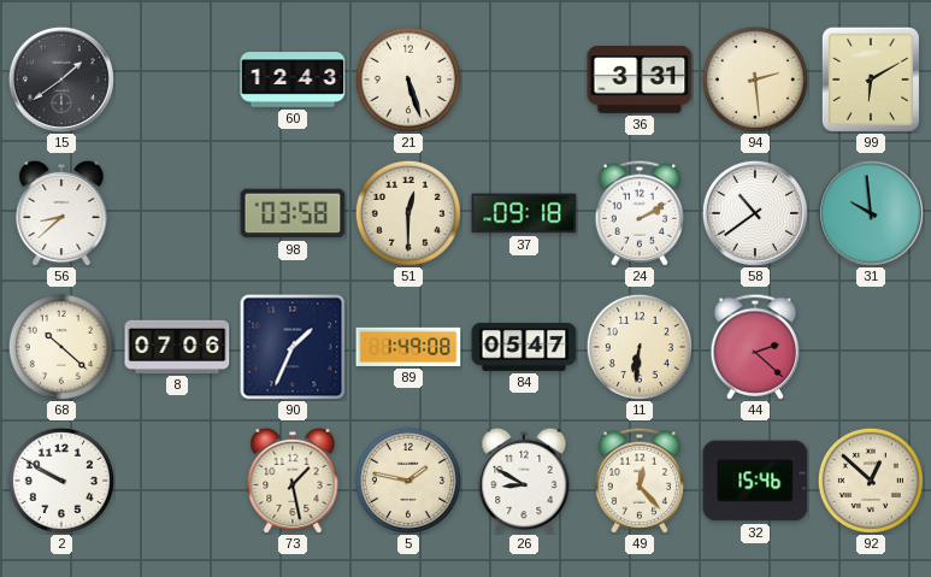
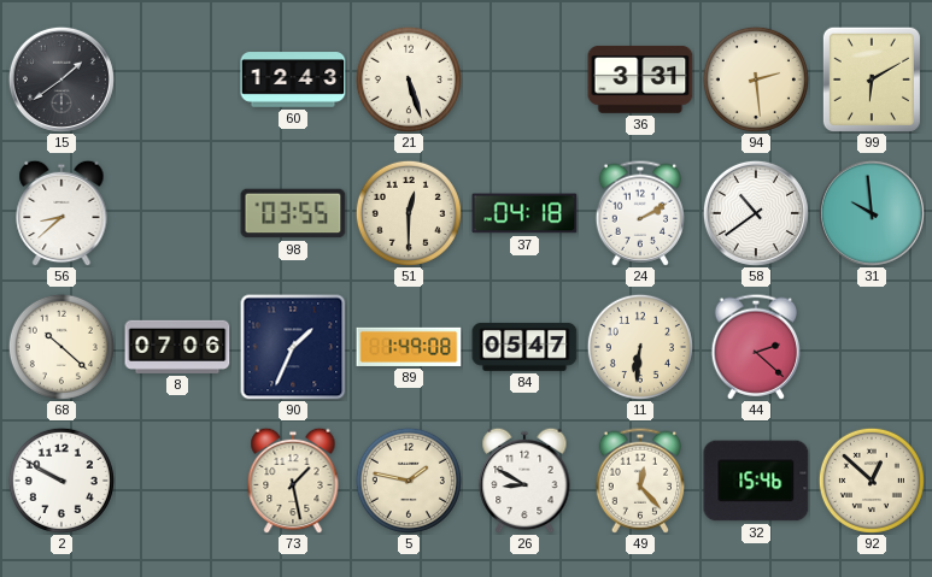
98: 03:58 -> 03:55
37: 09:18 -> 04:18
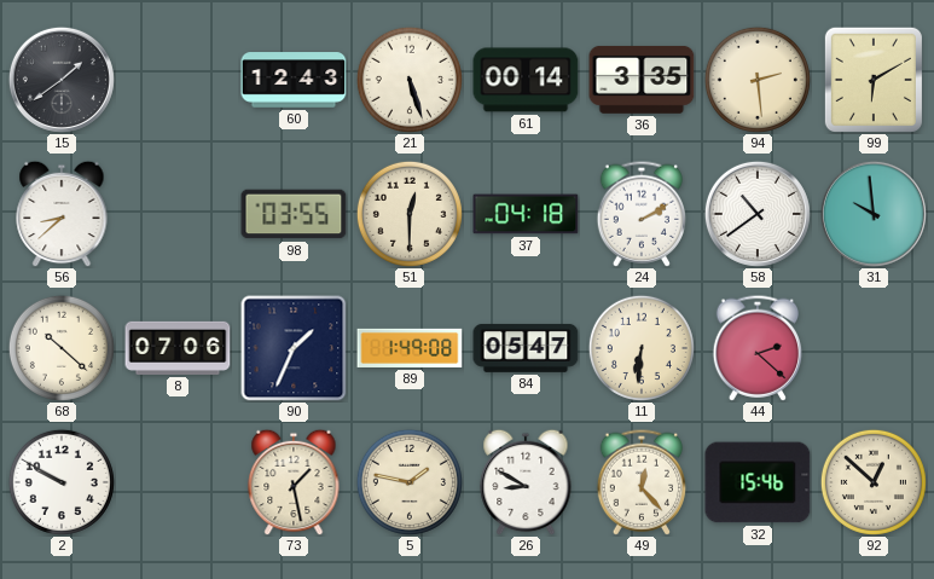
61: none -> 00:14
36: 3:31 -> 3:35
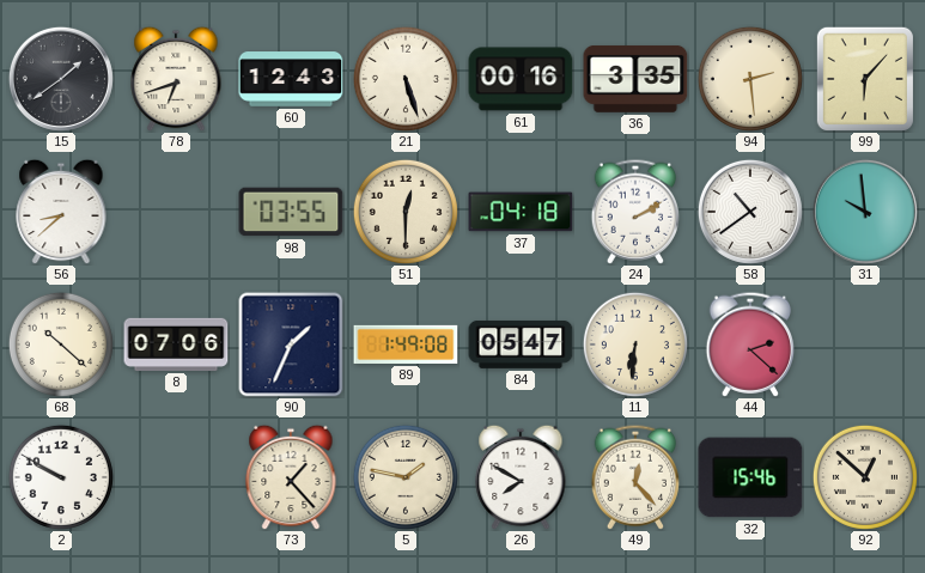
78: none -> 6:42
61: 00:14 -> 00:16
99: 6:10 -> 6:07
73: 1:28 -> 1:23
26: 8:50 -> 7:50
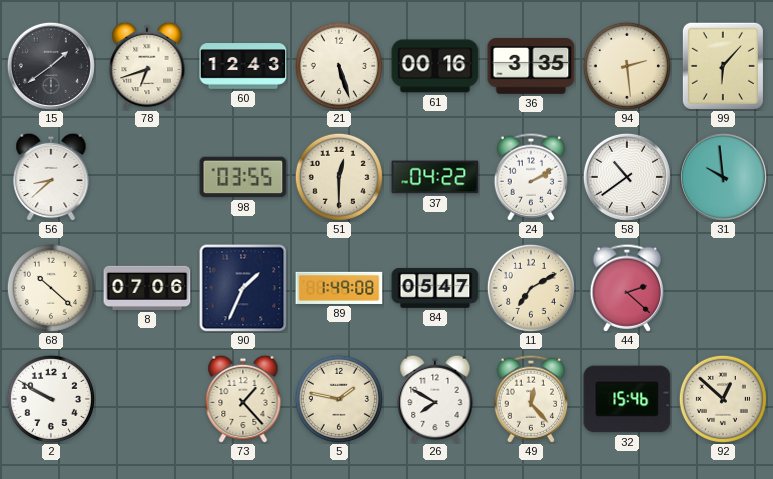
37: 04:18 -> 04:22
11: 6:31 -> 7:10
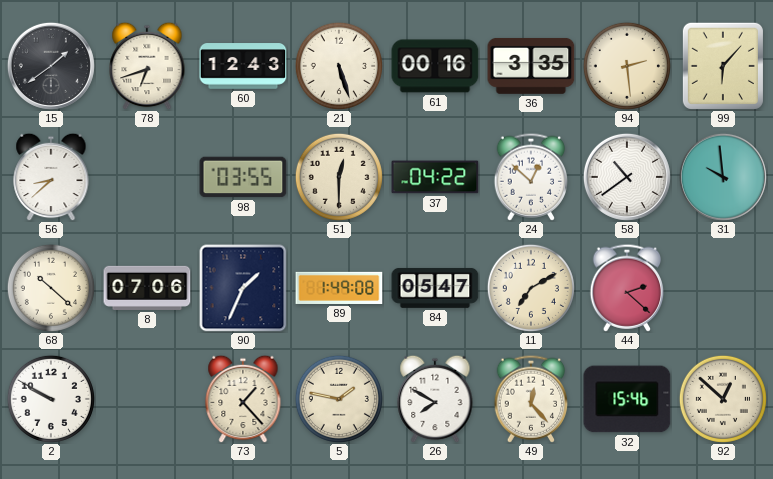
24: 2:10 -> 12:52
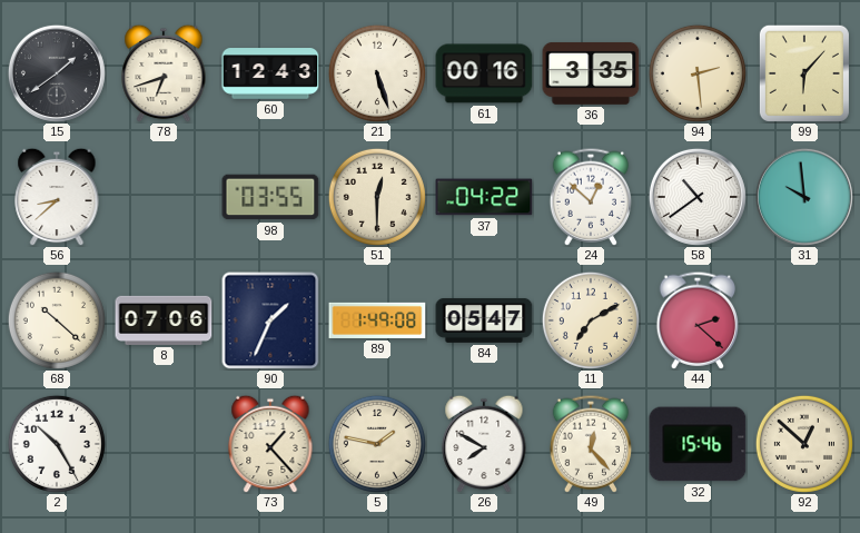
2: 9:50 -> 10:25
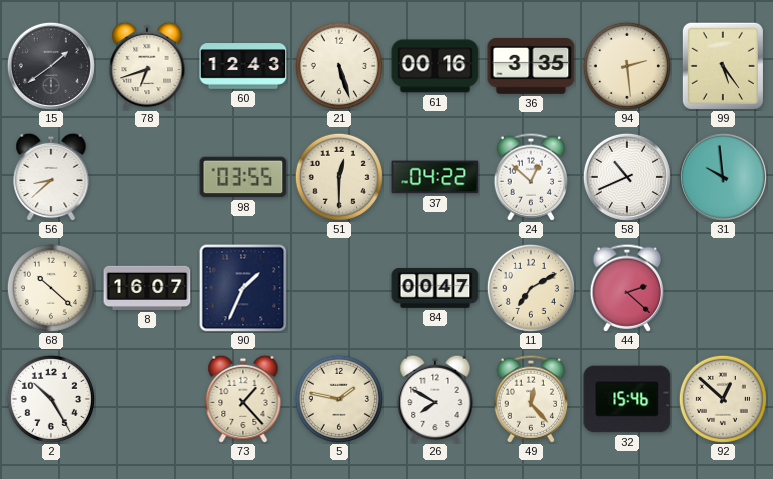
99: 6:07 -> 5:24
58: 10:39 -> 10:41
8: 07:06 -> 16:07
89: 1:49 -> none
84: 05:47 -> 00:47
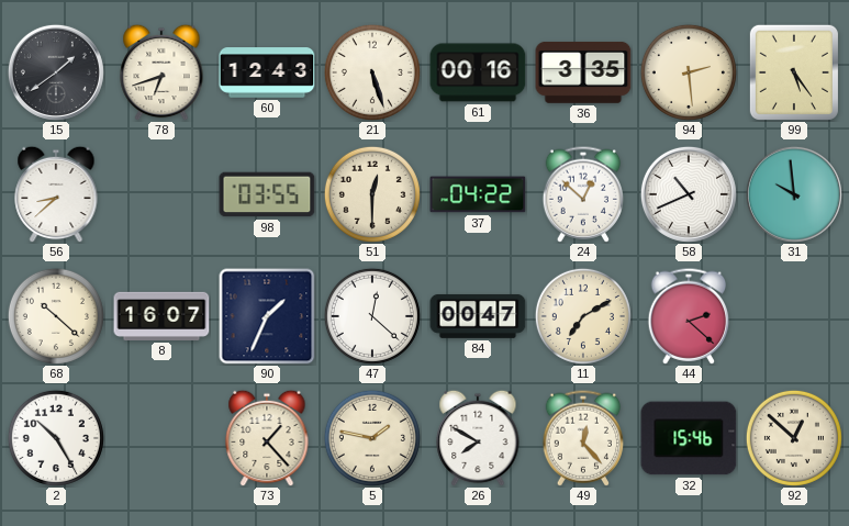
47: none -> 12:22
